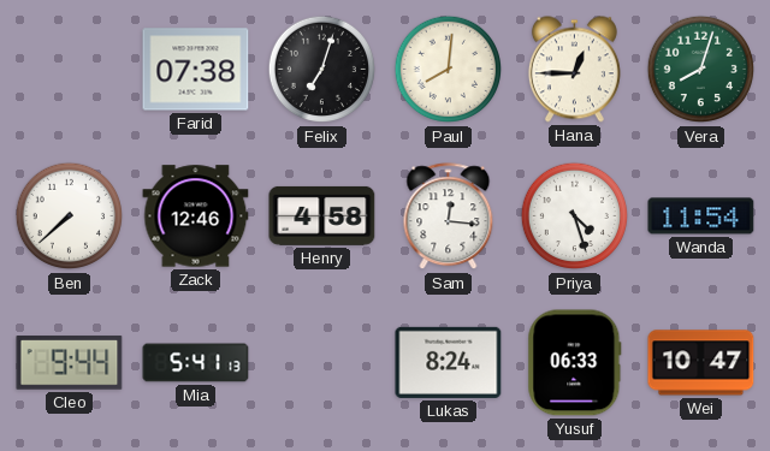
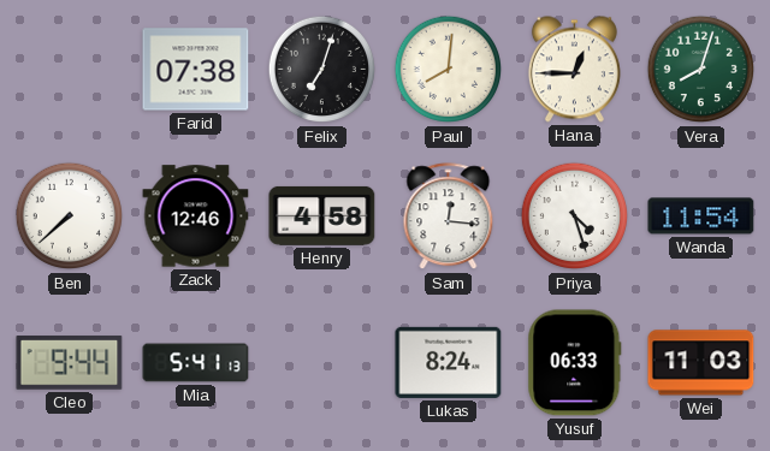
Wei: 10:47 -> 11:03
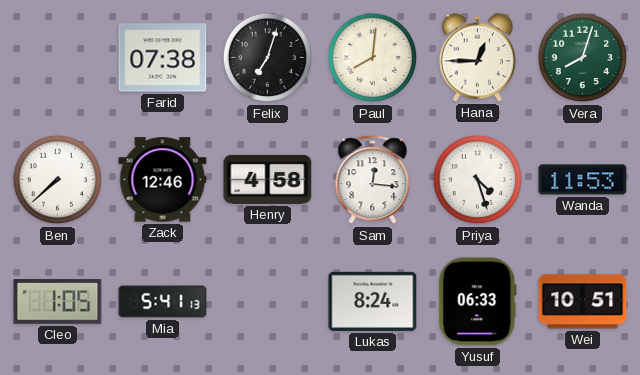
Wanda: 11:54 -> 11:53
Cleo: 9:44 -> 1:05
Wei: 11:03 -> 10:51
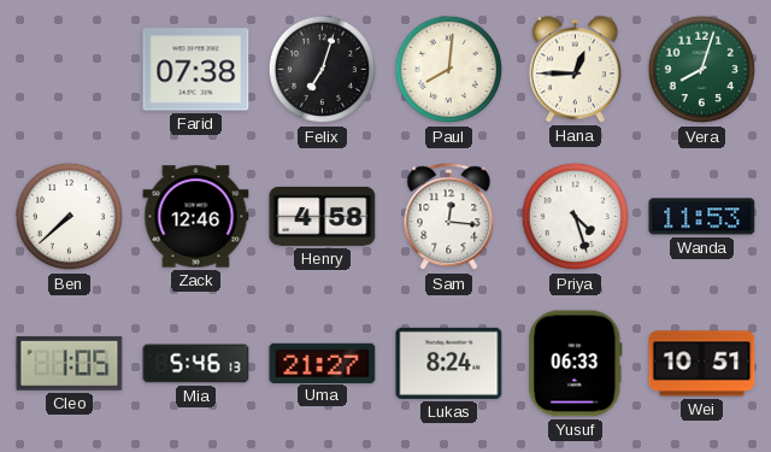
Mia: 5:41 -> 5:46
Uma: none -> 21:27
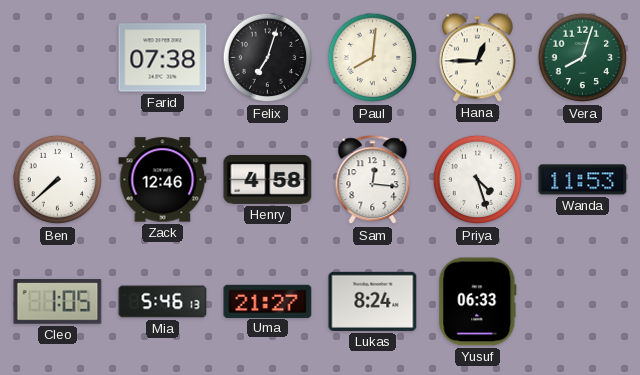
Wei: 10:51 -> none
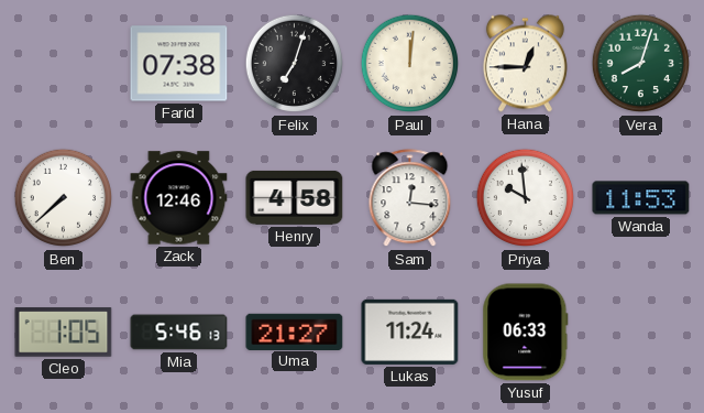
Paul: 8:01 -> 12:01
Priya: 4:27 -> 9:59
Lukas: 8:24 -> 11:24
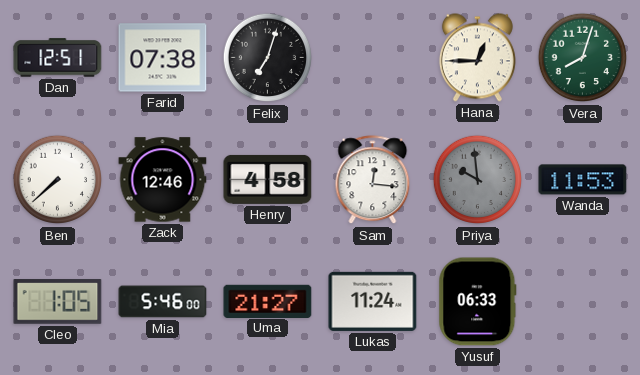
Dan: none -> 12:51
Paul: 12:01 -> none
Priya dial: white -> grey
Mia: 5:46:13 -> 5:46:00
